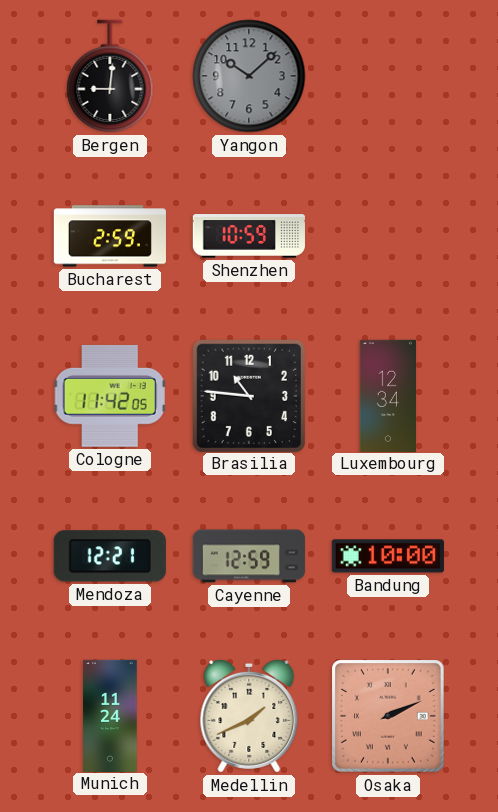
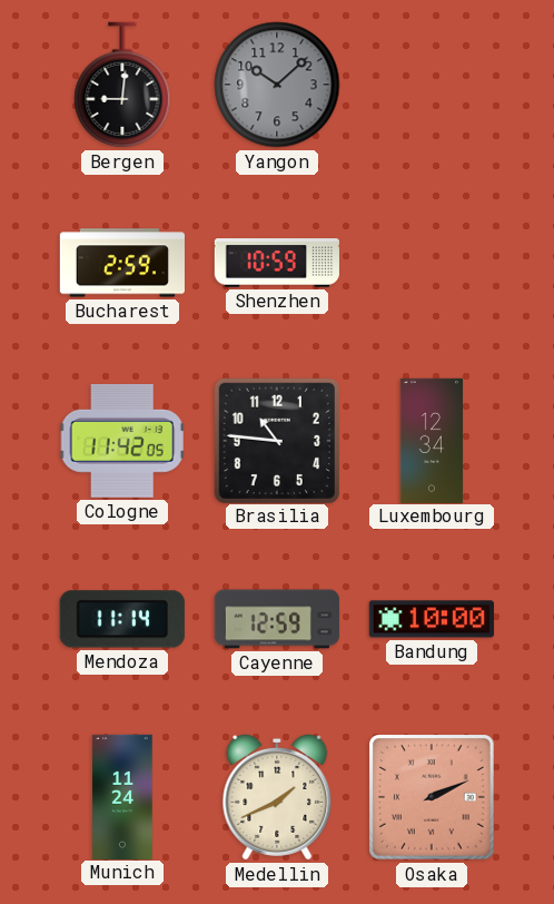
Mendoza: 12:21 -> 11:14
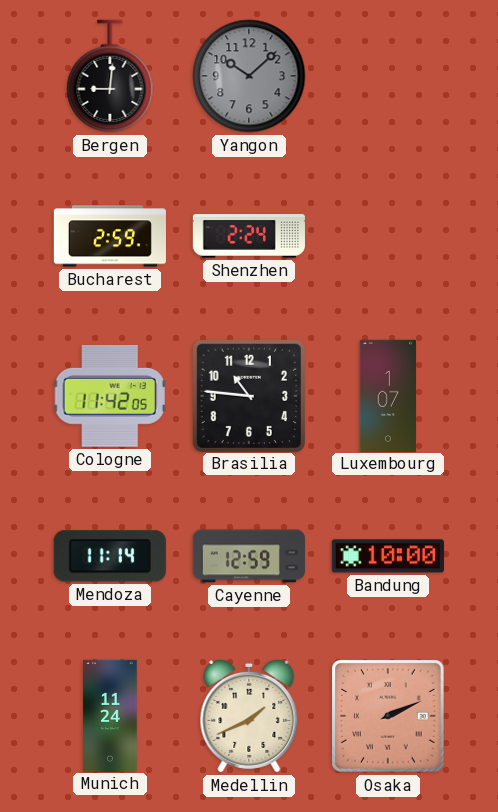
Shenzhen: 10:59 -> 2:24
Luxembourg: 12:34 -> 1:07
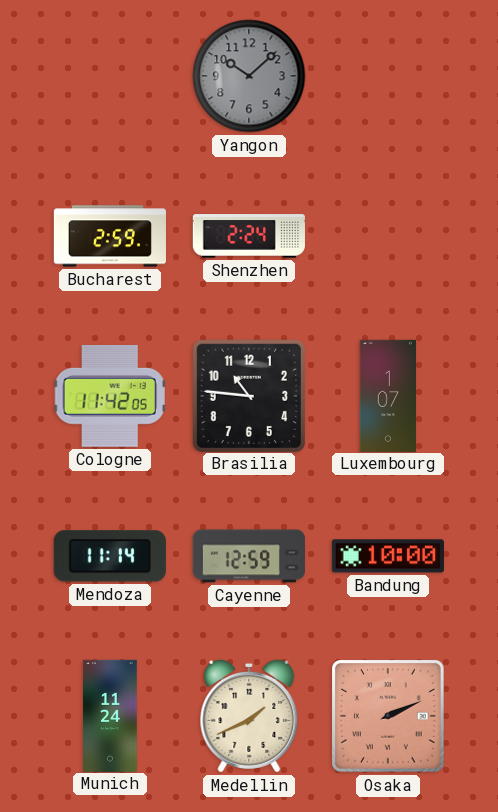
Bergen: 9:01 -> none
